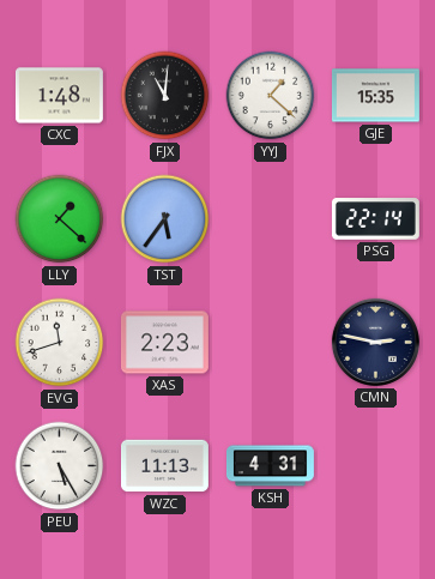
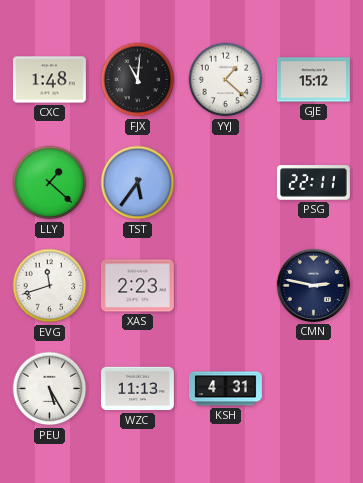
GJE: 15:35 -> 15:12
PSG: 22:14 -> 22:11
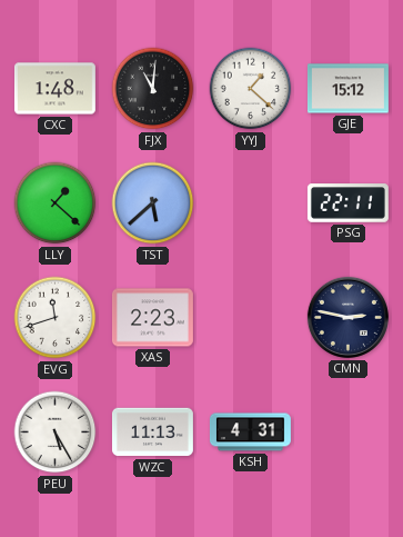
TST: 5:36 -> 5:38
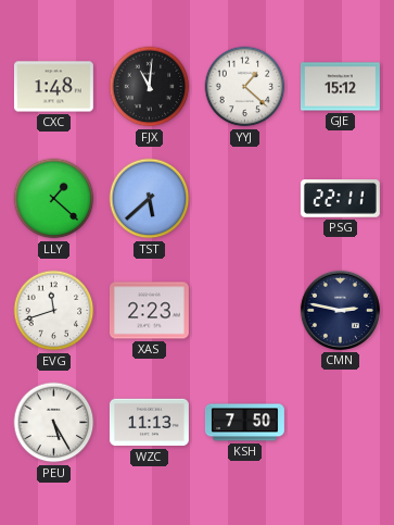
KSH: 4:31 -> 7:50
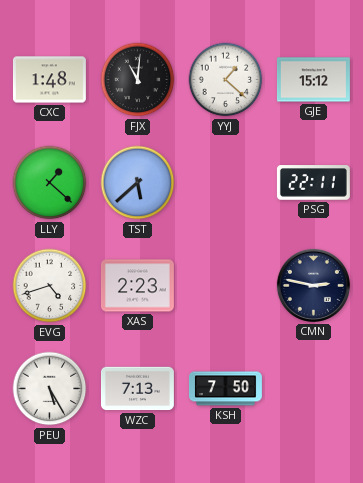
EVG: 11:42 -> 4:42
WZC: 11:13 -> 7:13
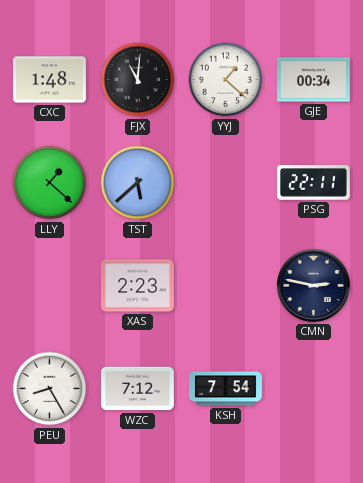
GJE: 15:12 -> 00:34
EVG: 4:42 -> none
PEU: 5:25 -> 8:25
WZC: 7:13 -> 7:12
KSH: 7:50 -> 7:54
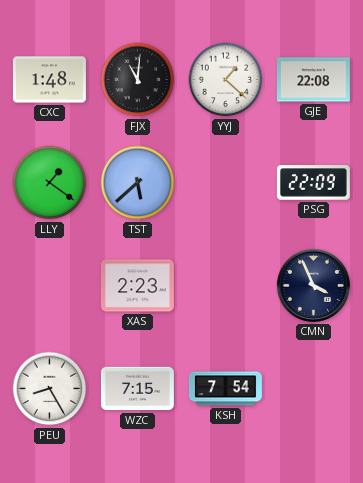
GJE: 00:34 -> 22:08
LLY: 1:22 -> 1:21
PSG: 22:11 -> 22:09
CMN: 2:47 -> 3:56
WZC: 7:12 -> 7:15
